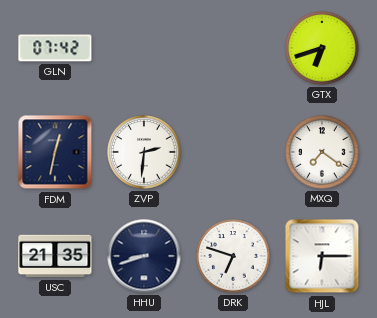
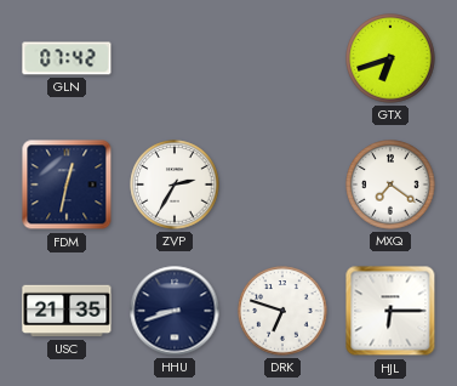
ZVP: 2:31 -> 2:35
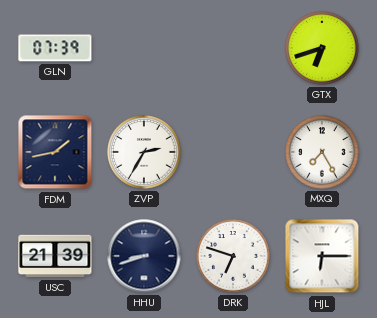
GLN: 07:42 -> 07:39
FDM: 12:32 -> 1:43
MXQ: 7:21 -> 7:25
USC: 21:35 -> 21:39
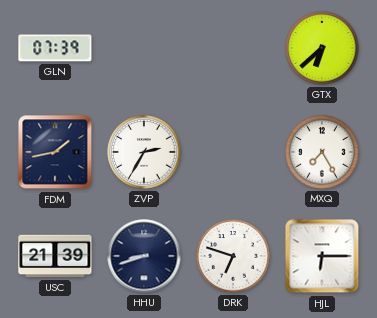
GTX: 6:42 -> 6:38
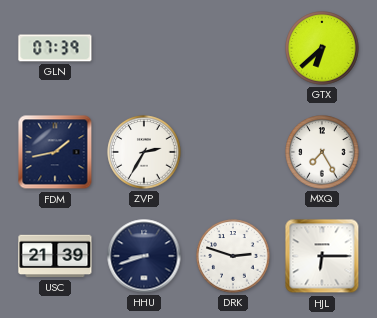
DRK: 6:48 -> 2:48
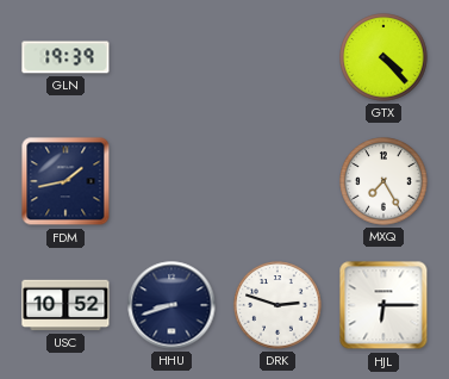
GLN: 07:39 -> 19:39
GTX: 6:38 -> 4:23
ZVP: 2:35 -> none
USC: 21:39 -> 10:52
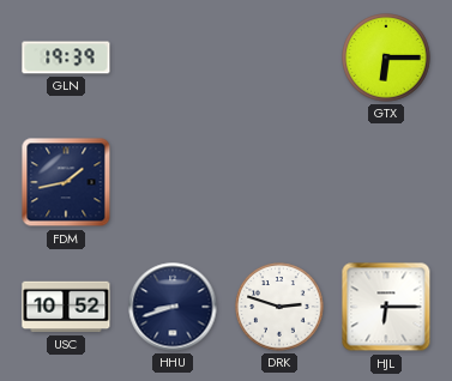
GTX: 4:23 -> 6:15
MXQ: 7:25 -> none
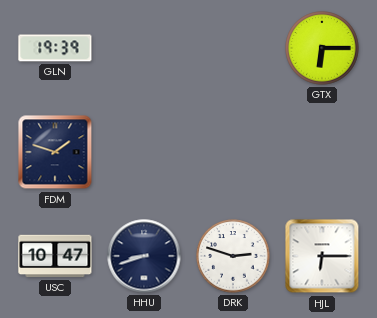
FDM: 1:43 -> 1:48
USC: 10:52 -> 10:47
